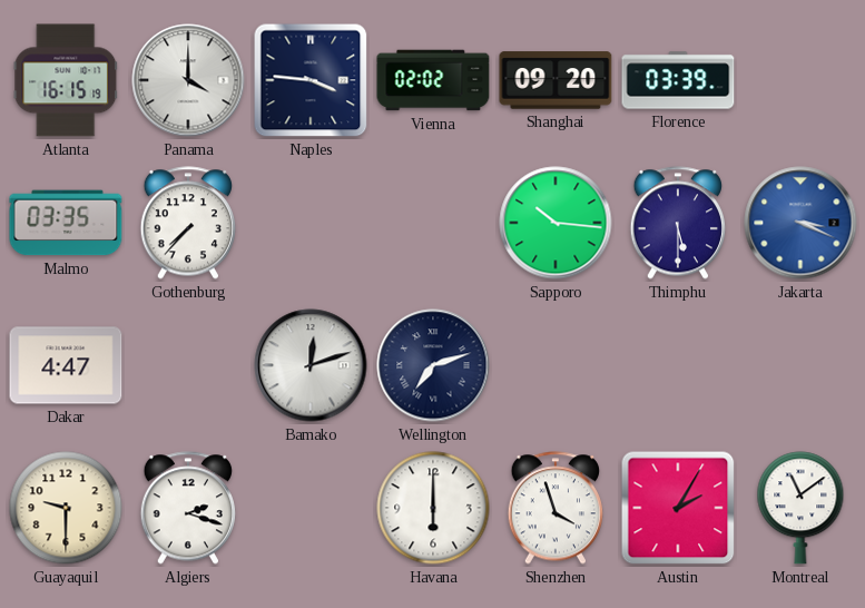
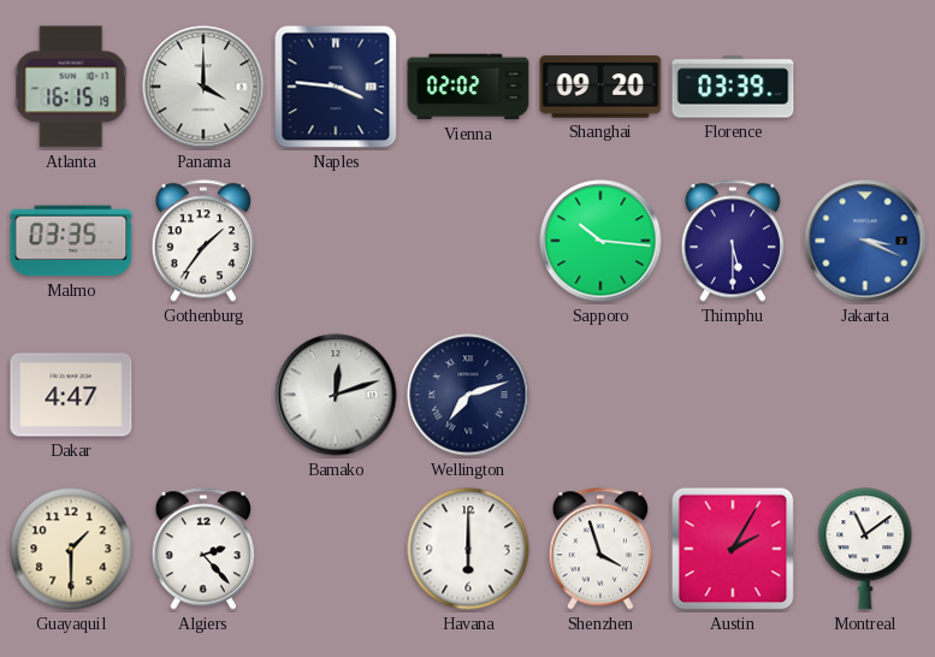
Gothenburg: 7:37 -> 1:36
Guayaquil: 9:30 -> 1:30
Algiers: 2:18 -> 2:23
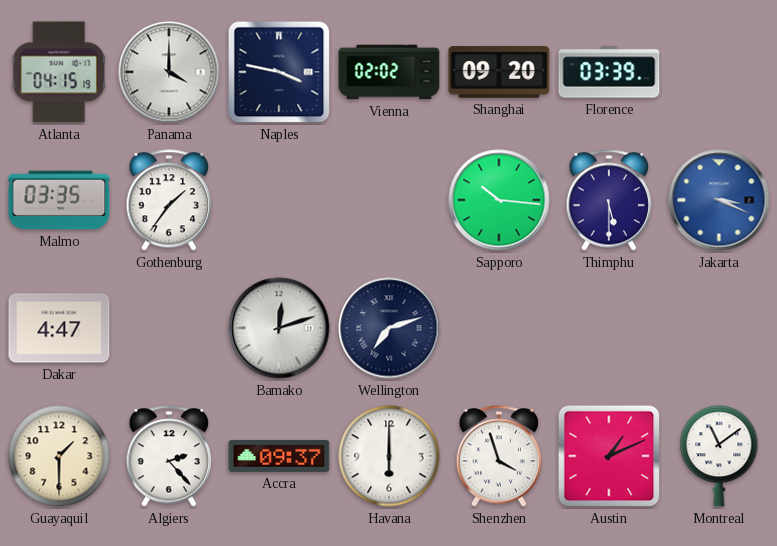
Atlanta: 16:15 -> 04:15
Naples: 3:46 -> 3:47
Accra: none -> 09:37
Austin: 2:05 -> 1:11
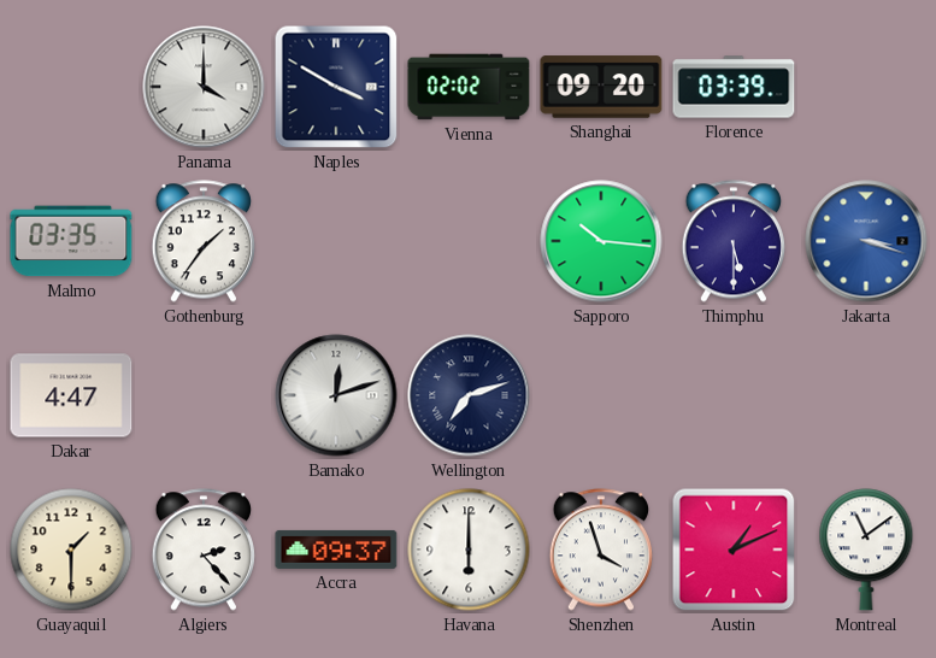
Atlanta: 04:15 -> none
Naples: 3:47 -> 3:50
Jakarta: 3:19 -> 3:18
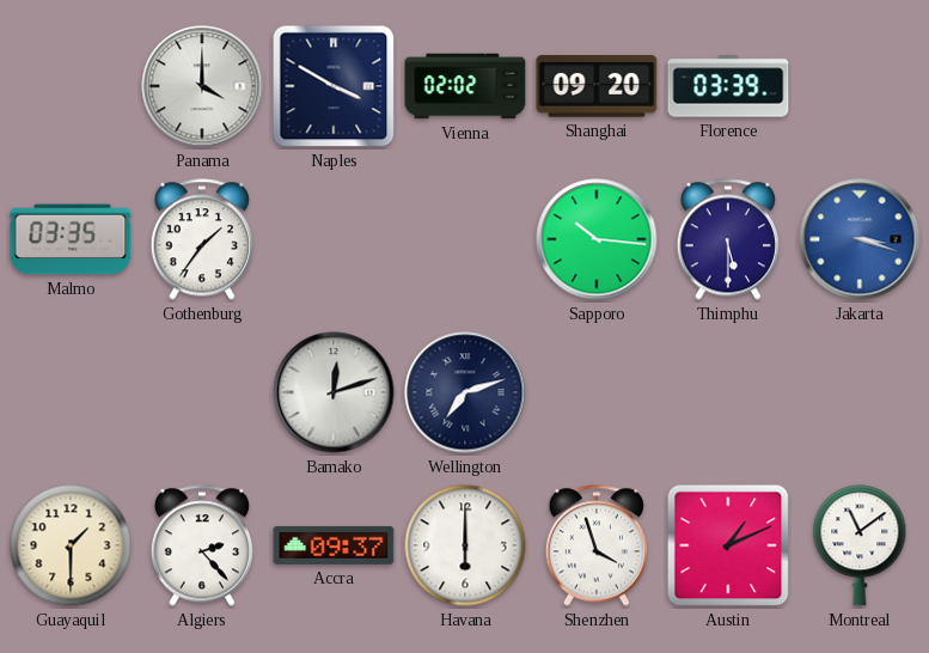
Dakar: 4:47 -> none
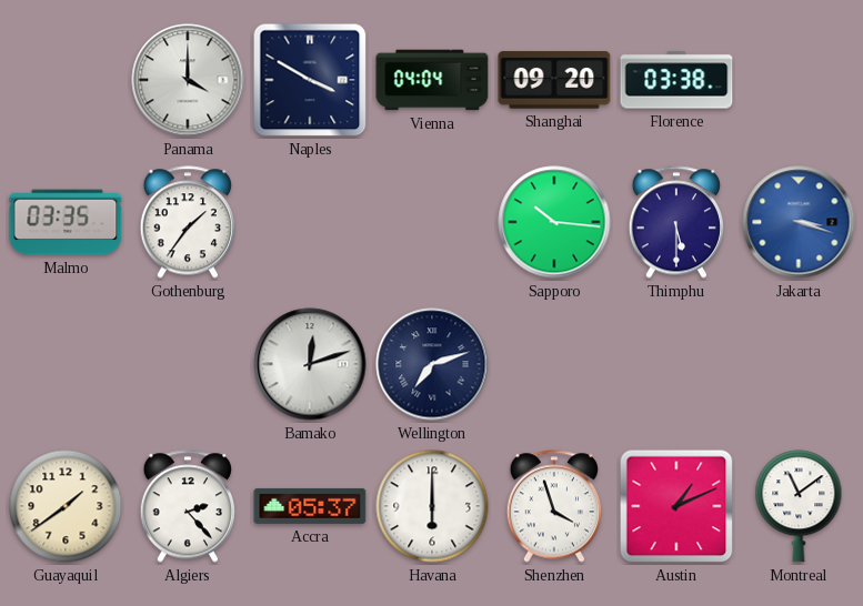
Vienna: 02:02 -> 04:04
Florence: 03:39 -> 03:38
Guayaquil: 1:30 -> 1:39
Accra: 09:37 -> 05:37
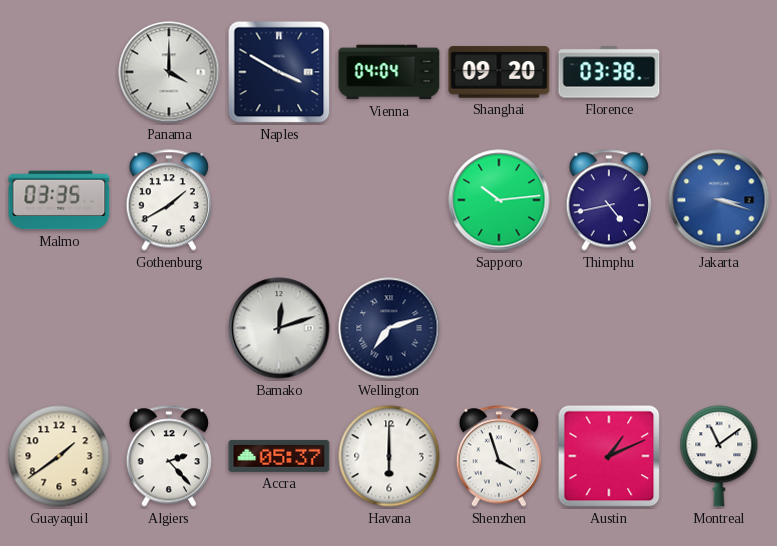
Gothenburg: 1:36 -> 1:40
Sapporo: 10:16 -> 10:14
Thimphu: 5:30 -> 4:43
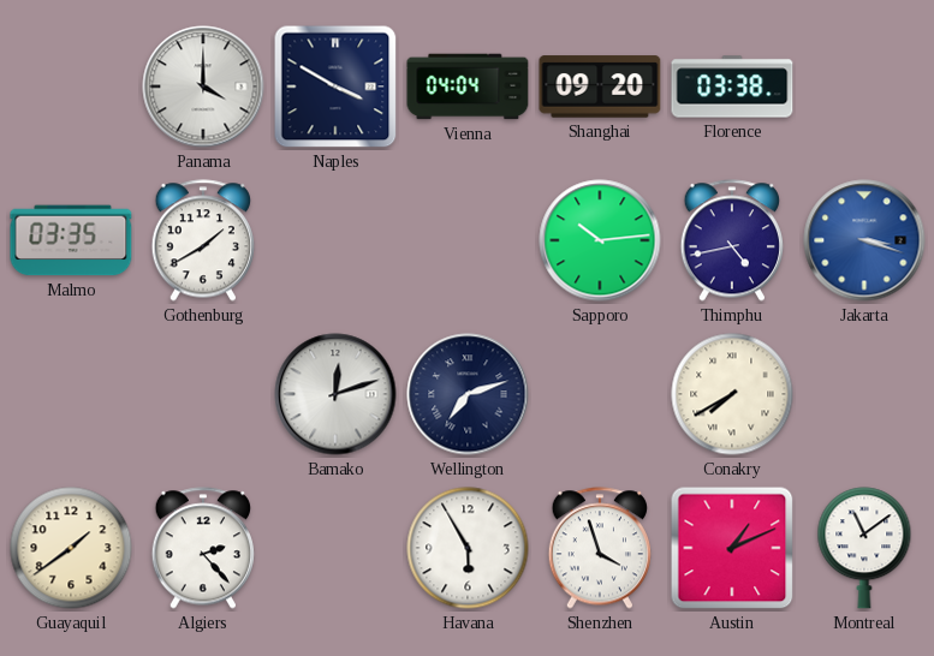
Conakry: none -> 7:40
Accra: 05:37 -> none
Havana: 6:00 -> 5:55
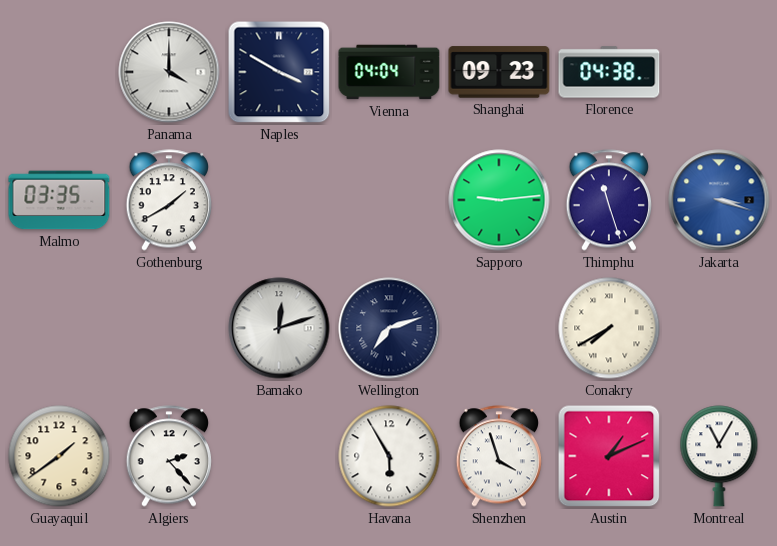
Shanghai: 09:20 -> 09:23
Florence: 03:38 -> 04:38
Sapporo: 10:14 -> 9:14
Thimphu: 4:43 -> 11:27
Montreal: 11:09 -> 11:05
